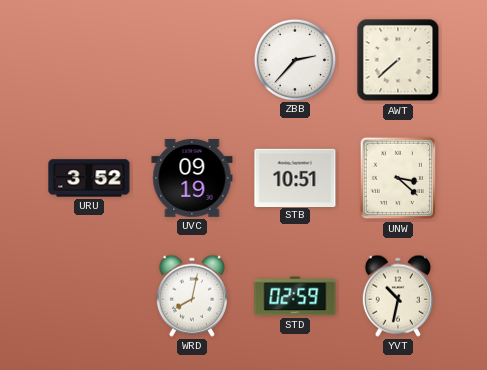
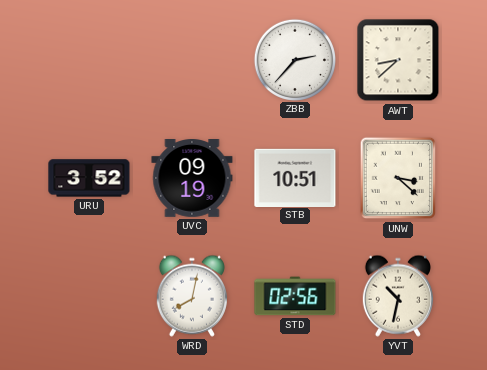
AWT: 7:38 -> 8:38
STD: 02:59 -> 02:56
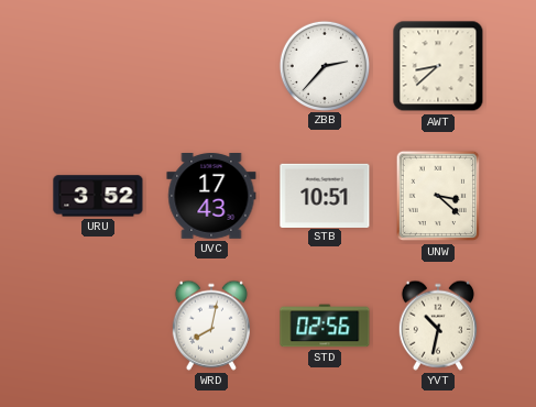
UVC: 09:19 -> 17:43
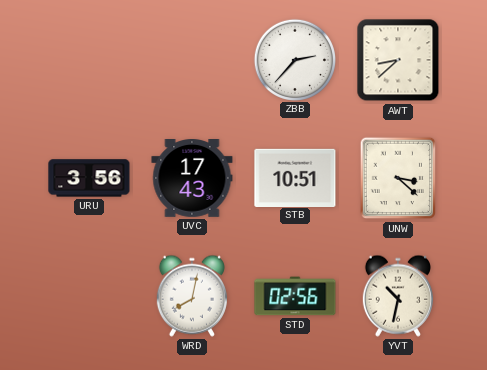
URU: 3:52 -> 3:56
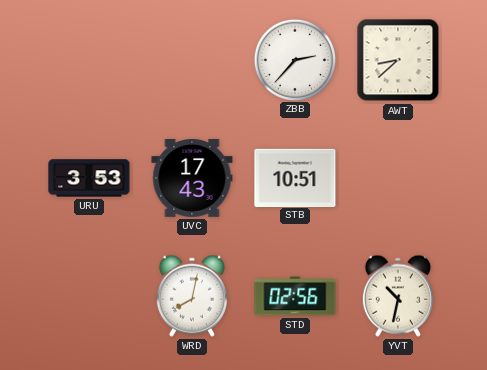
URU: 3:56 -> 3:53
UNW: 3:22 -> none
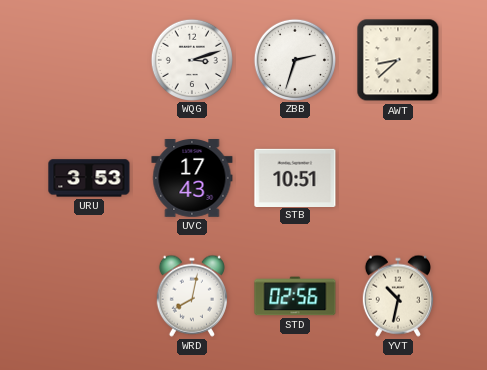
WQG: none -> 3:12
ZBB: 2:37 -> 2:33
